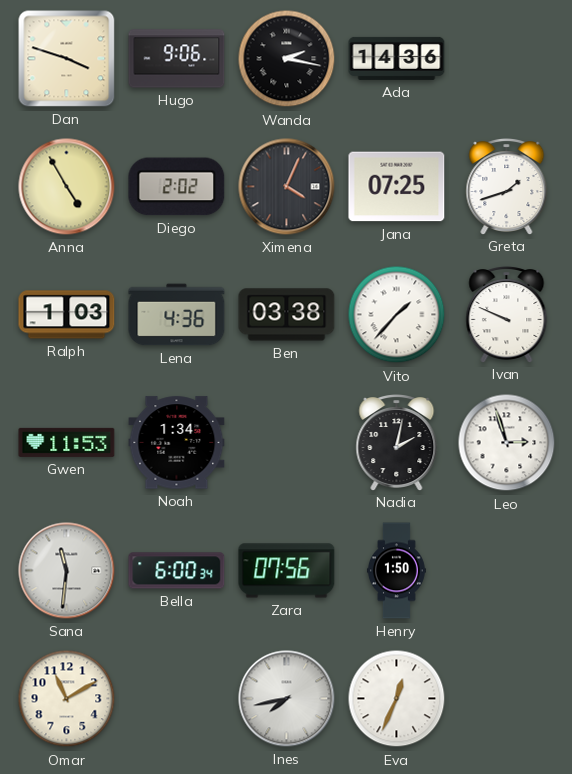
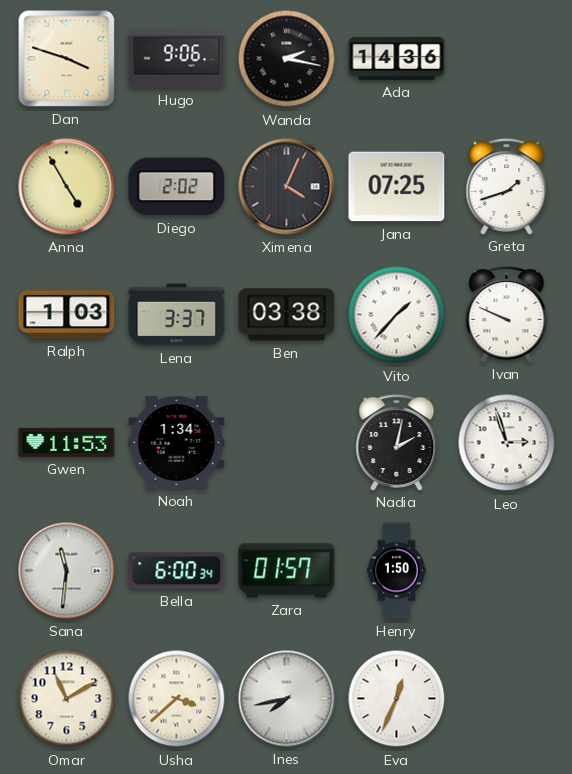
Lena: 4:36 -> 3:37
Zara: 07:56 -> 01:57
Usha: none -> 3:38
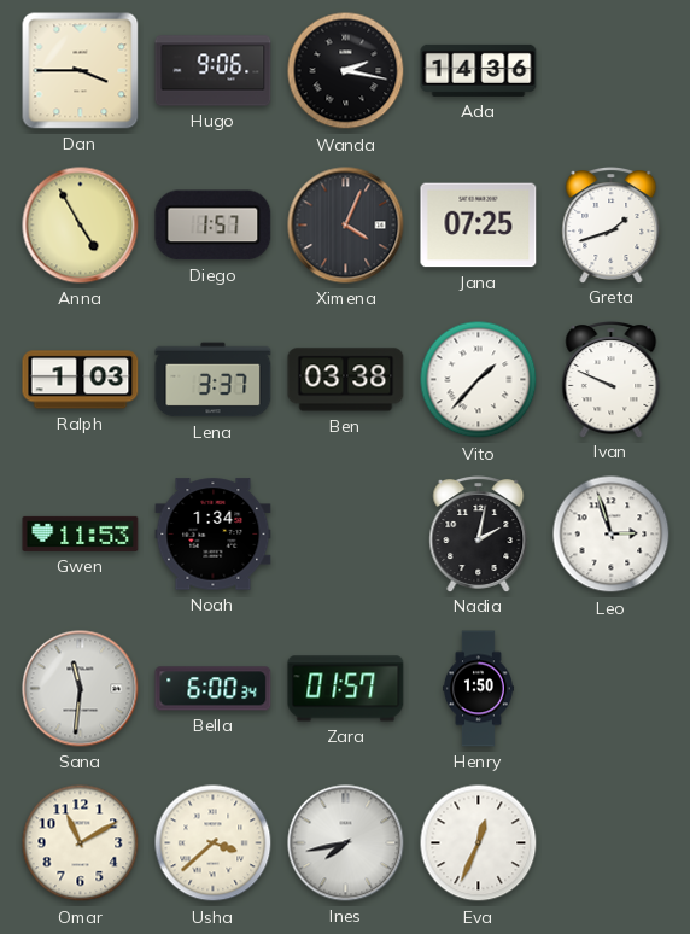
Dan: 3:48 -> 3:45
Diego: 2:02 -> 1:57
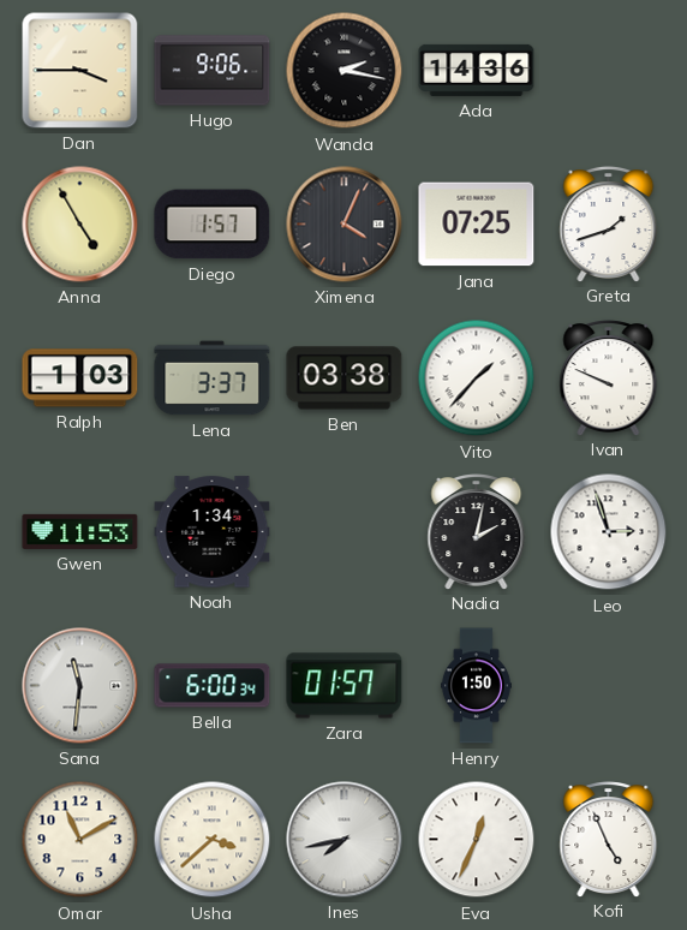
Kofi: none -> 4:56
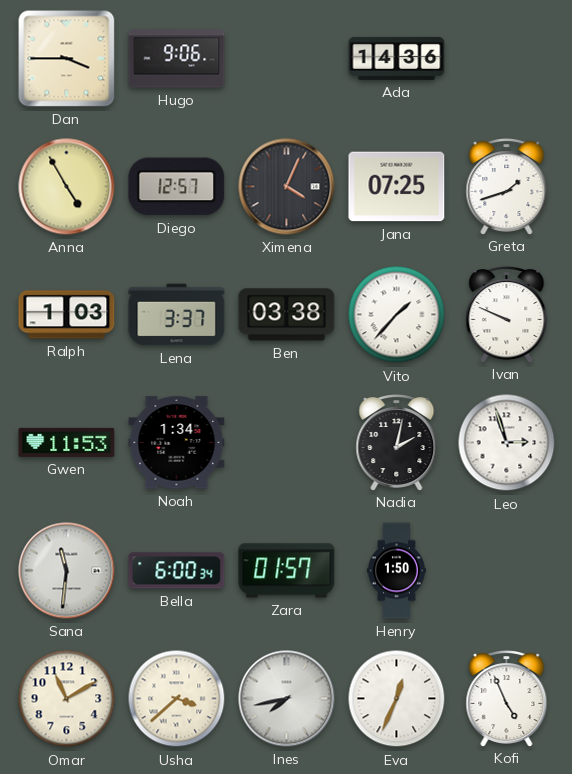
Wanda: 2:17 -> none
Diego: 1:57 -> 12:57
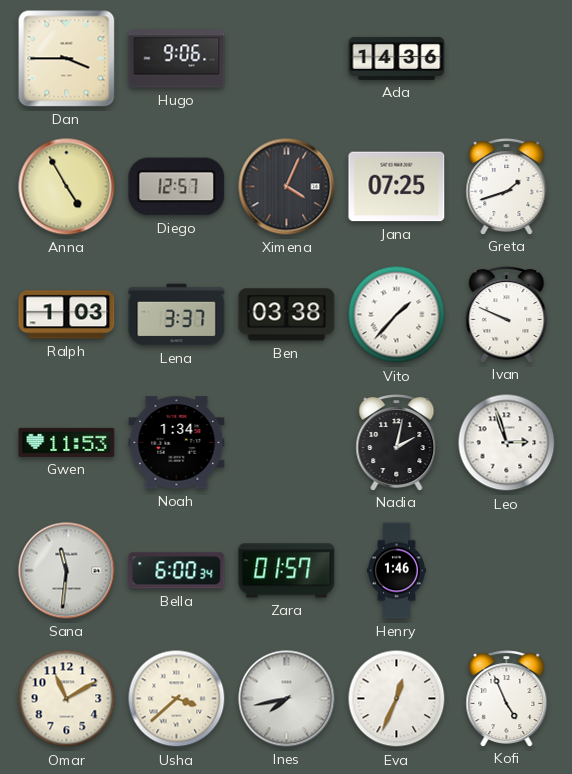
Henry: 1:50 -> 1:46
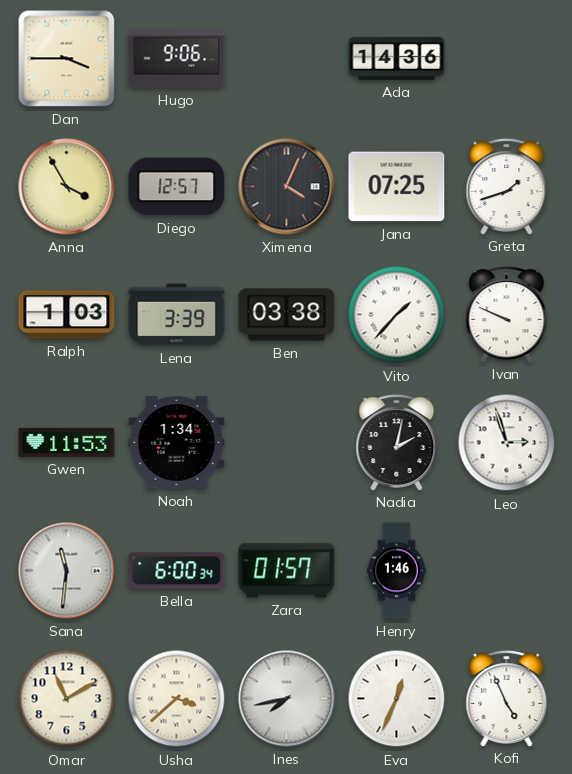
Anna: 4:55 -> 3:55
Lena: 3:37 -> 3:39
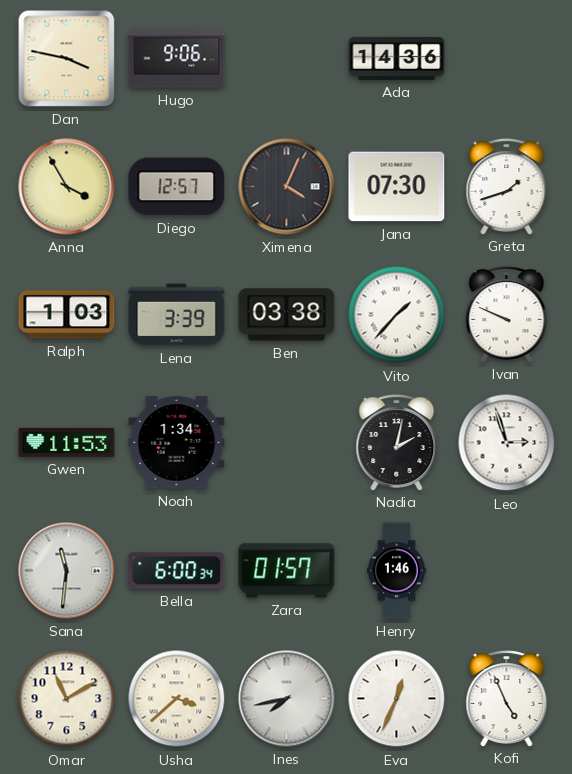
Dan: 3:45 -> 3:47
Jana: 07:25 -> 07:30
